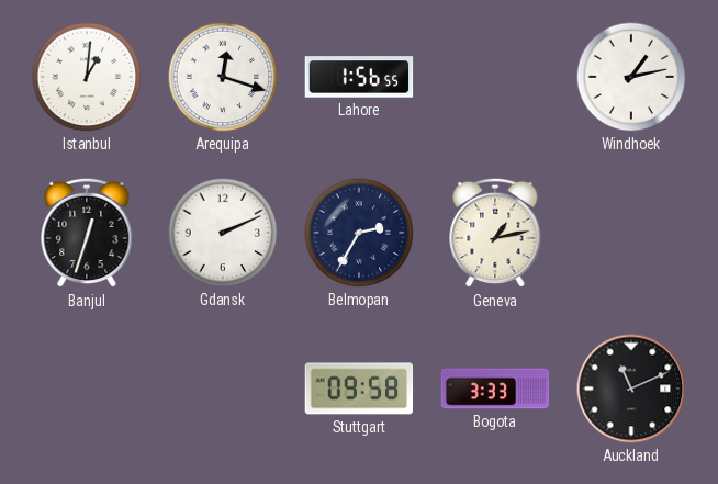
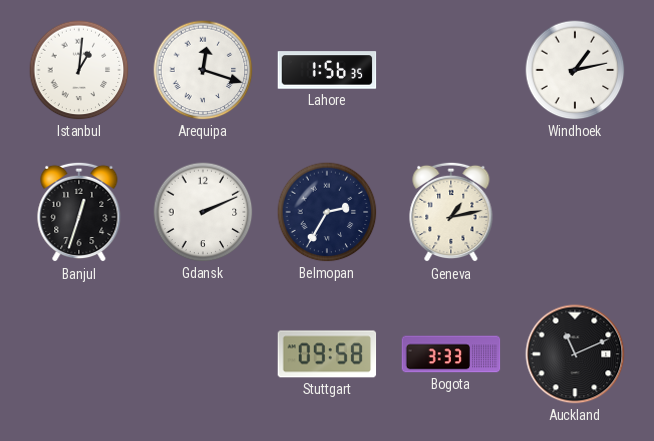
Lahore: 1:56:55 -> 1:56:35
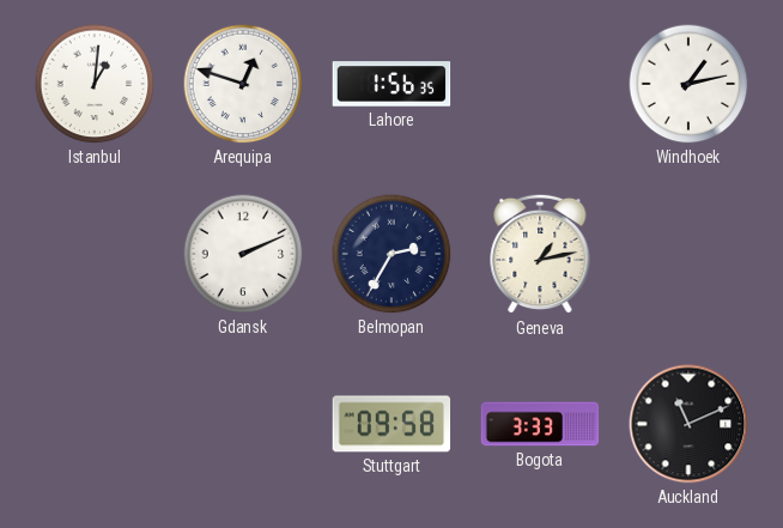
Arequipa: 12:18 -> 12:48
Banjul: 12:33 -> none
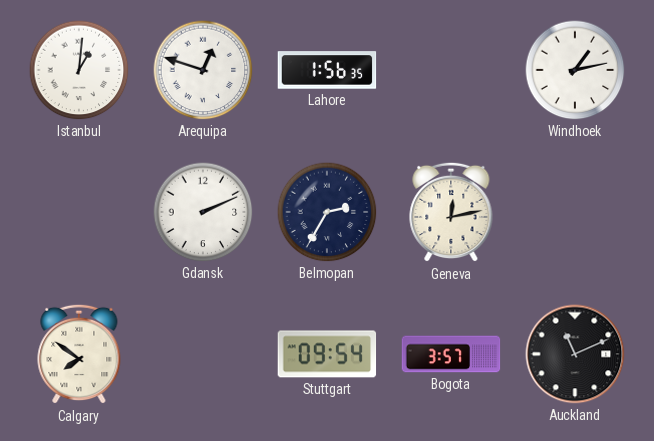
Geneva: 1:13 -> 12:13
Calgary: none -> 7:51
Stuttgart: 09:58 -> 09:54
Bogota: 3:33 -> 3:57
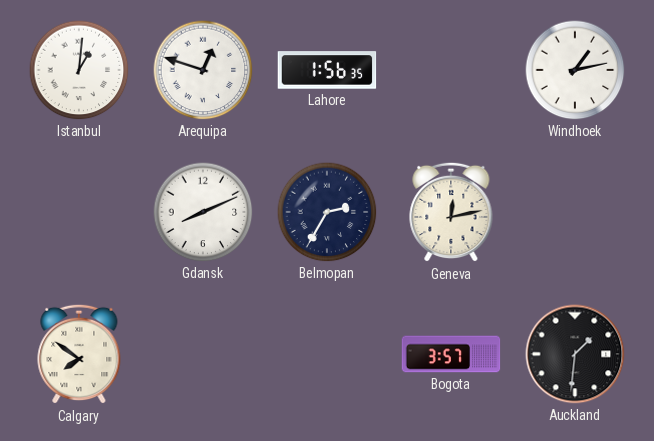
Gdansk: 2:11 -> 8:11
Stuttgart: 09:54 -> none
Auckland: 11:11 -> 1:31
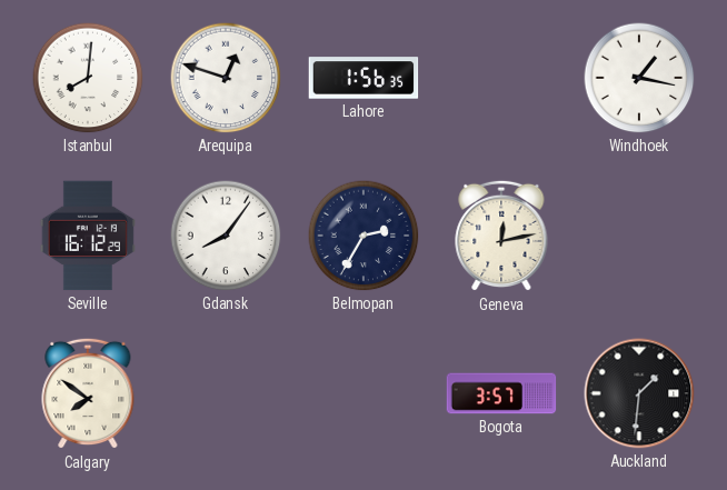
Istanbul: 1:01 -> 8:01
Windhoek: 1:13 -> 1:17
Seville: none -> 16:12
Gdansk: 8:11 -> 8:06
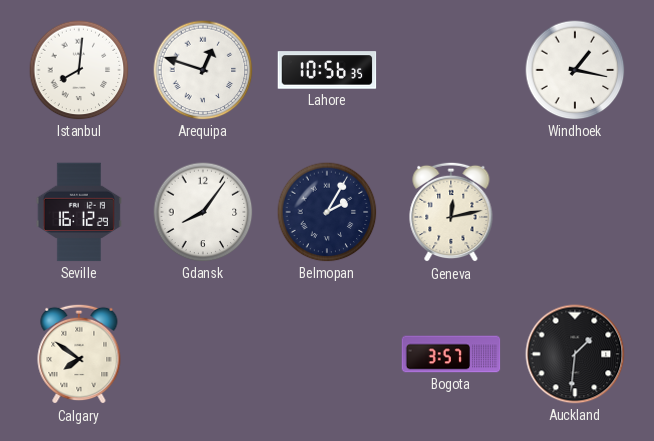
Lahore: 1:56 -> 10:56
Belmopan: 2:35 -> 2:05
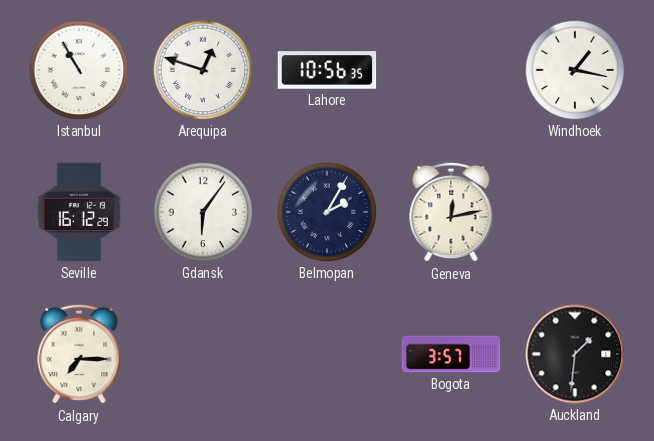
Istanbul: 8:01 -> 10:55
Gdansk: 8:06 -> 6:06
Calgary: 7:51 -> 7:15
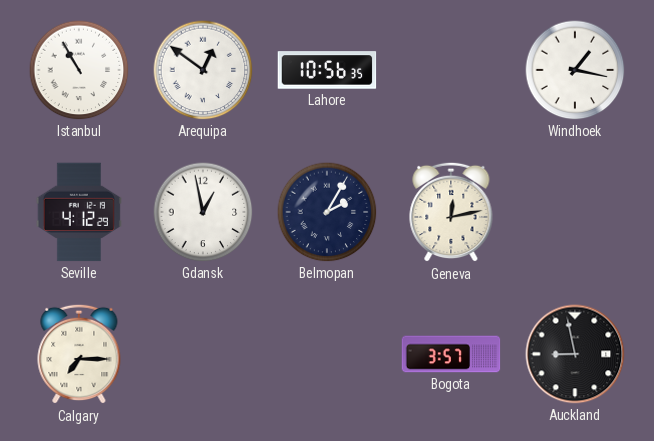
Arequipa: 12:48 -> 12:51
Seville: 16:12 -> 4:12
Gdansk: 6:06 -> 12:58
Auckland: 1:31 -> 8:58
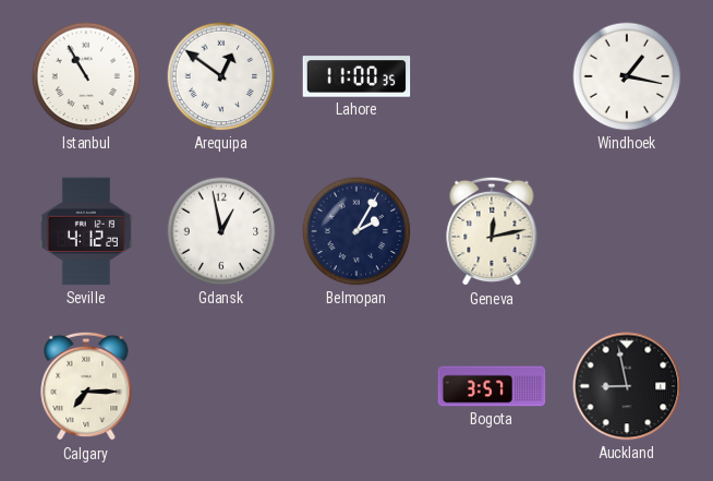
Lahore: 10:56 -> 11:00
